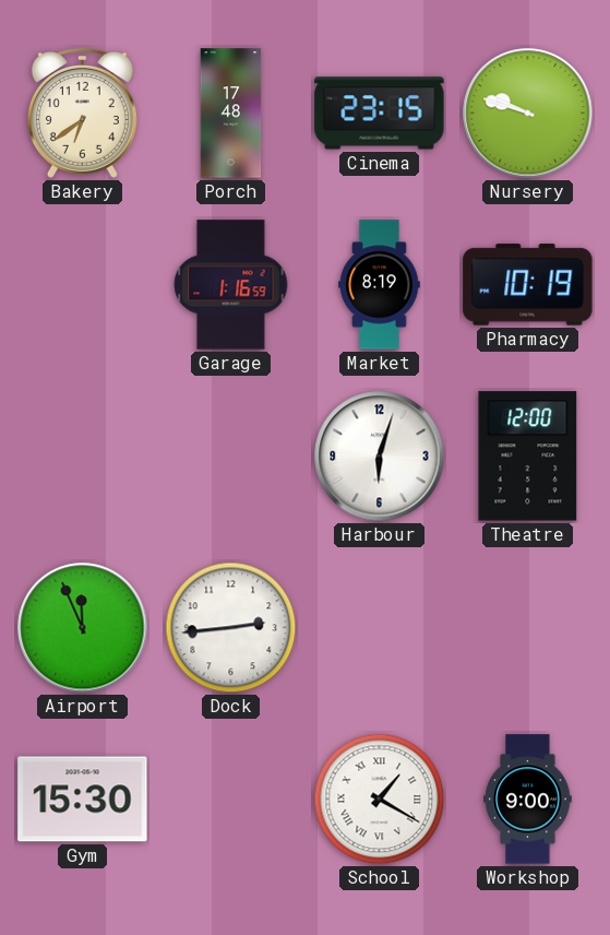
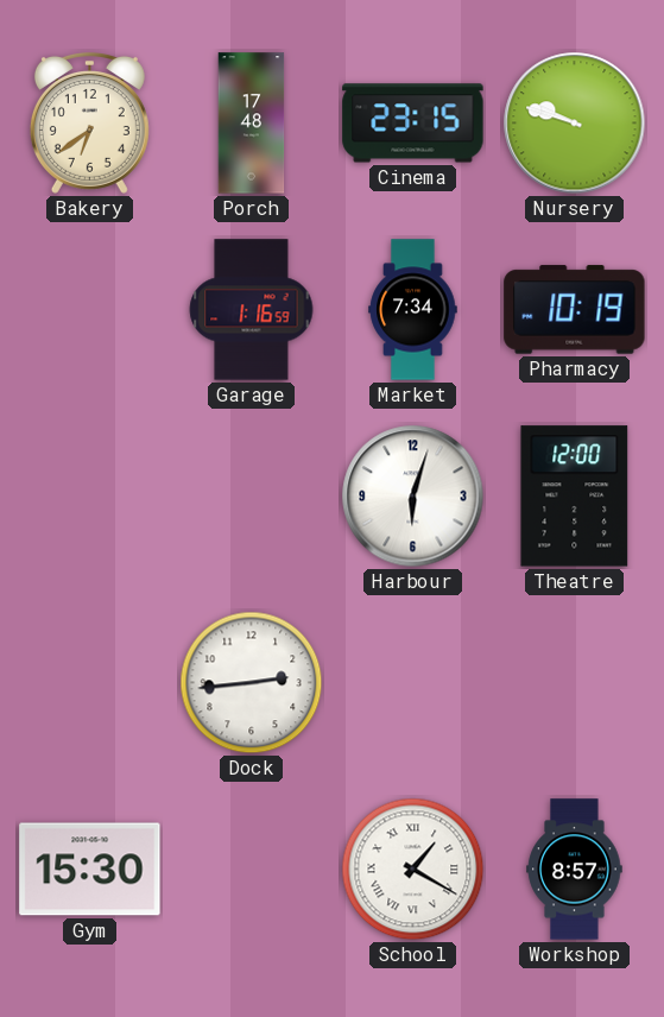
Market: 8:19 -> 7:34
Airport: 11:56 -> none
Workshop: 9:00 -> 8:57
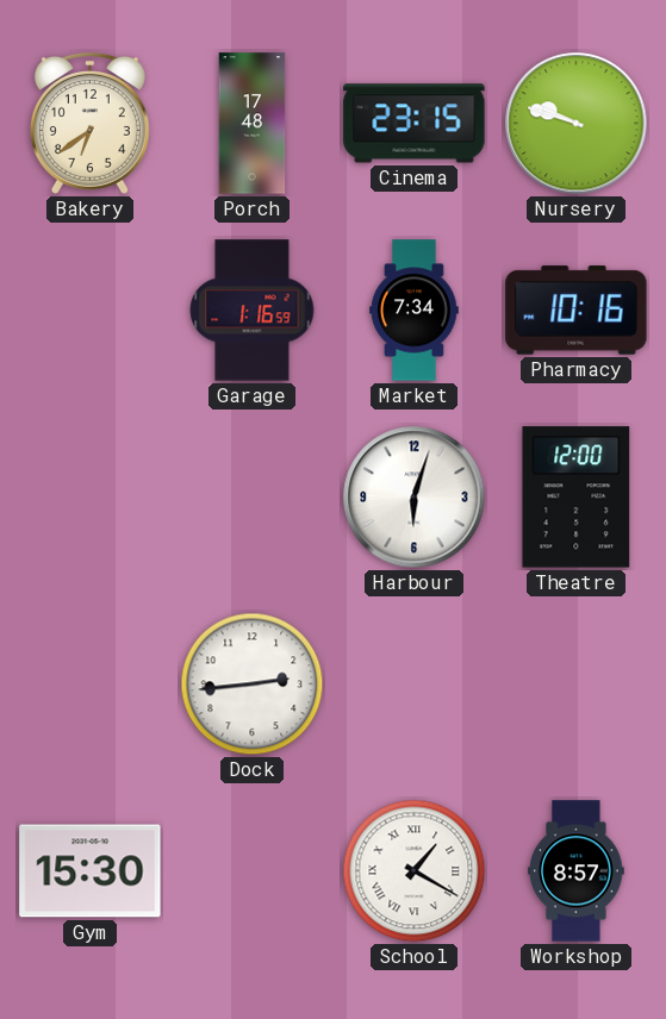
Pharmacy: 10:19 -> 10:16
